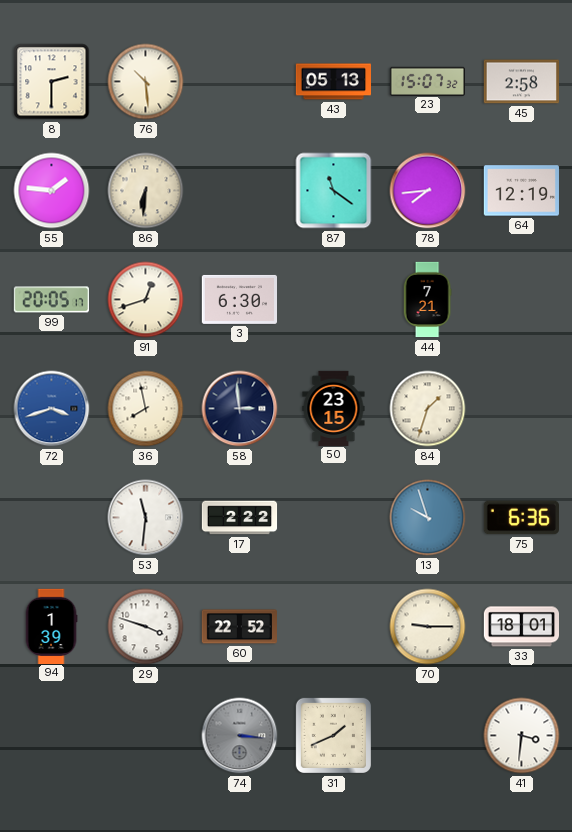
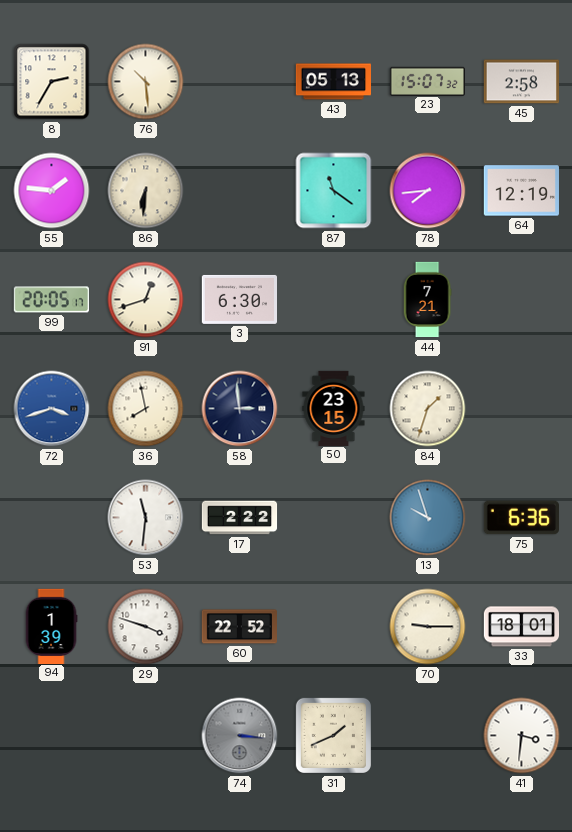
8: 2:30 -> 2:35
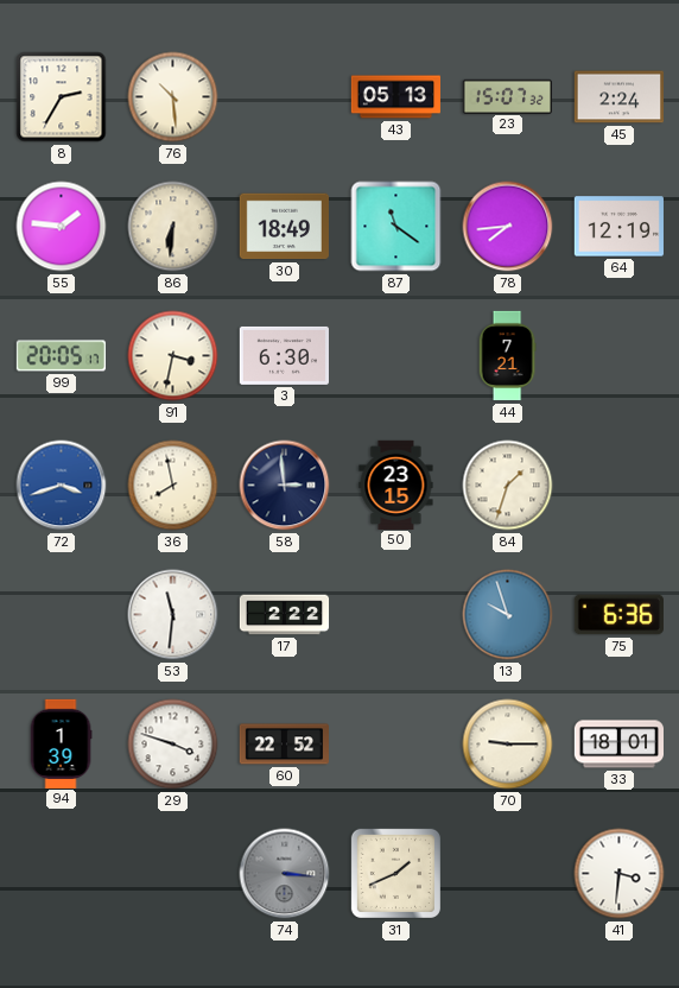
45: 2:58 -> 2:24
30: none -> 18:49
91: 12:42 -> 3:32
